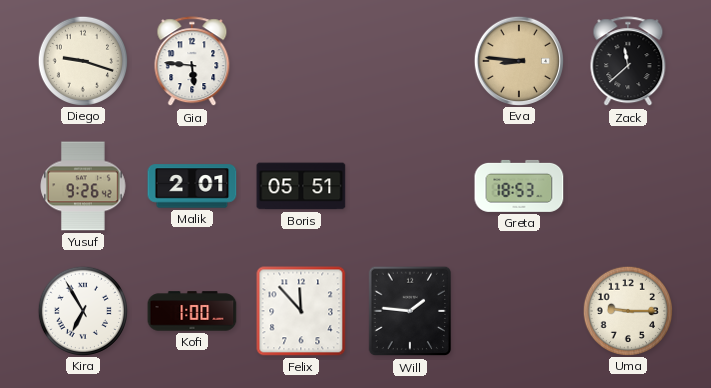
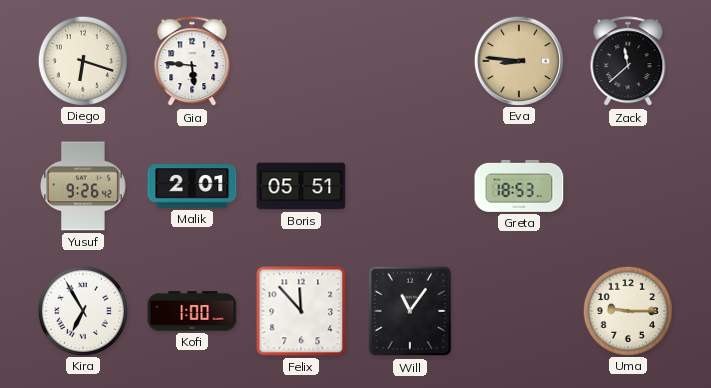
Diego: 9:18 -> 6:18
Will: 1:46 -> 11:06
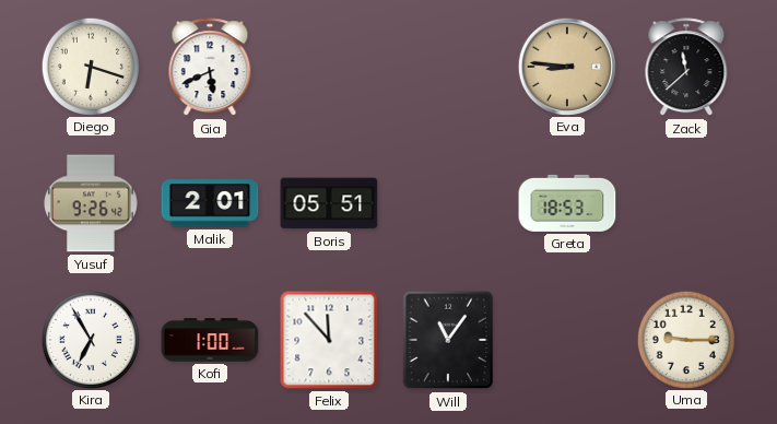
Gia: 5:46 -> 5:41
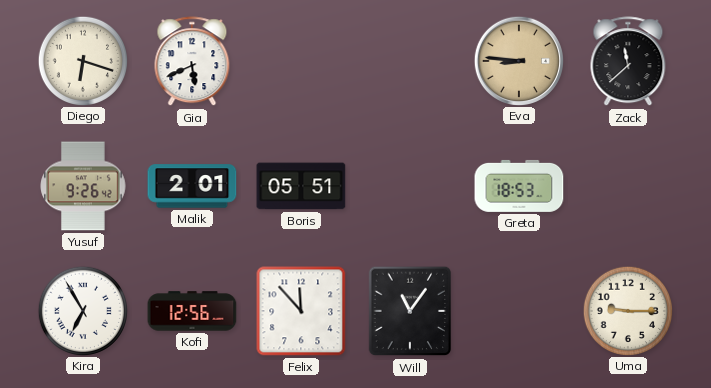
Kofi: 1:00 -> 12:56
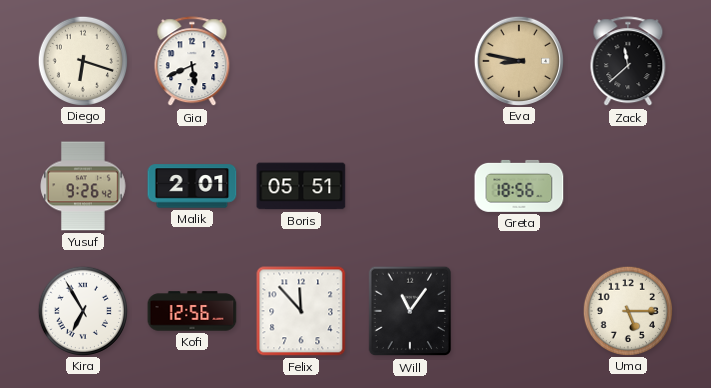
Eva: 8:46 -> 8:47
Greta: 18:53 -> 18:56
Uma: 9:15 -> 5:15
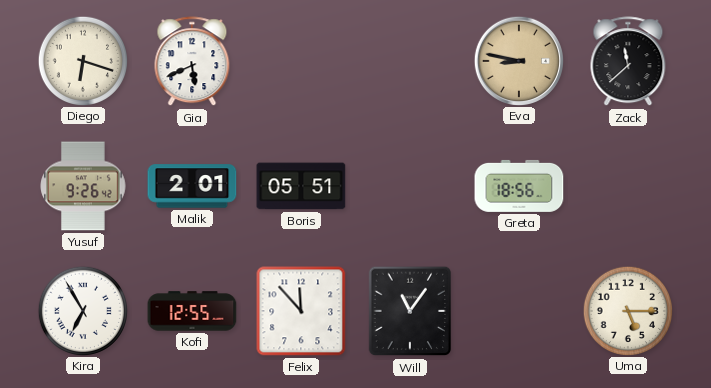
Kofi: 12:56 -> 12:55
